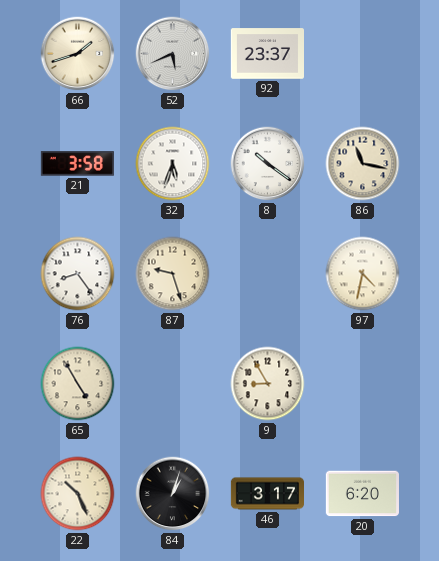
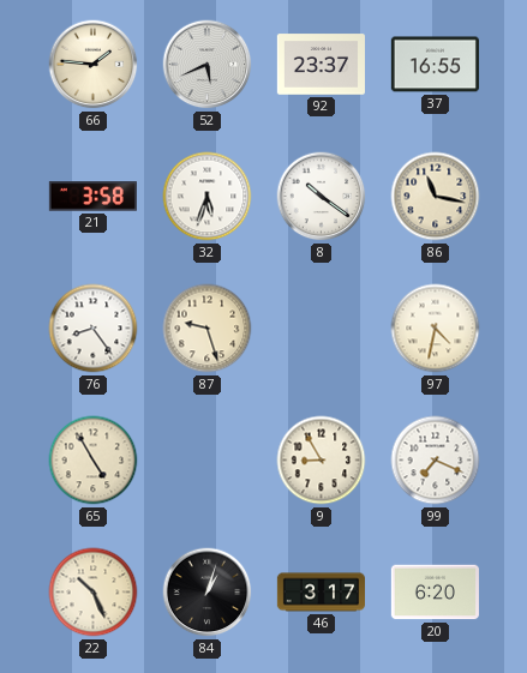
66: 1:42 -> 1:46
37: none -> 16:55
99: none -> 7:19
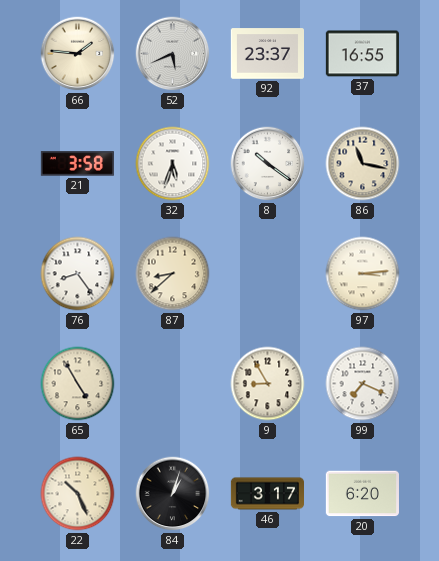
87: 9:27 -> 8:38
97: 4:32 -> 3:14
